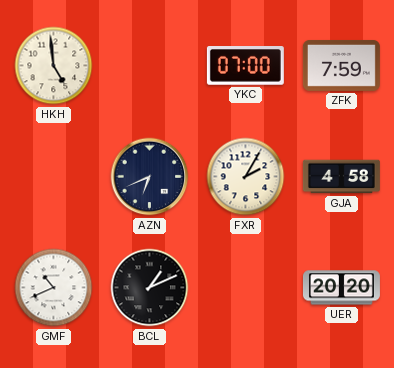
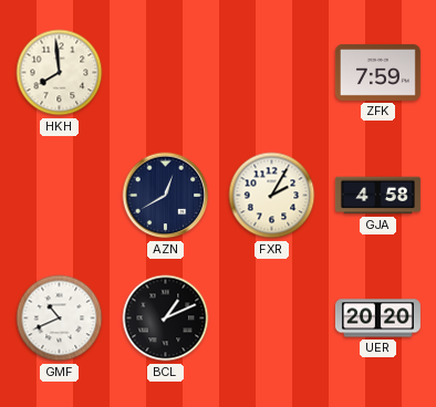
HKH: 4:59 -> 7:59
YKC: 07:00 -> none
AZN: 6:41 -> 12:40
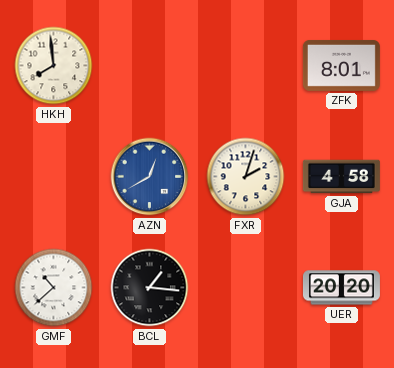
ZFK: 7:59 -> 8:01
AZN dial: navy -> blue
FXR: 2:05 -> 2:03
GMF: 10:41 -> 10:38
BCL: 1:11 -> 1:16
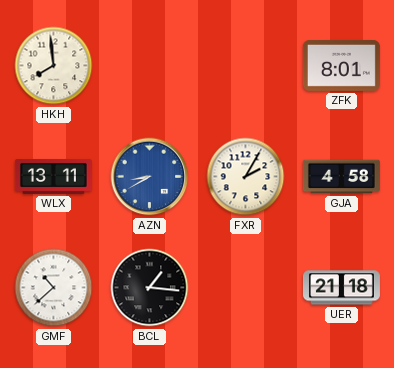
WLX: none -> 13:11
AZN: 12:40 -> 8:40
FXR: 2:03 -> 2:05
UER: 20:20 -> 21:18
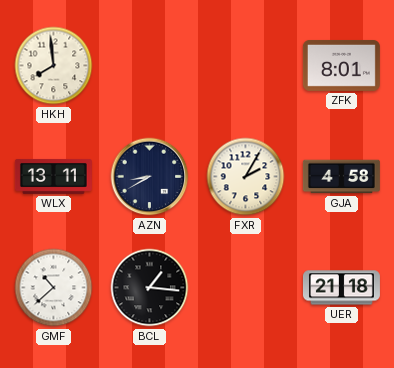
AZN dial: blue -> navy
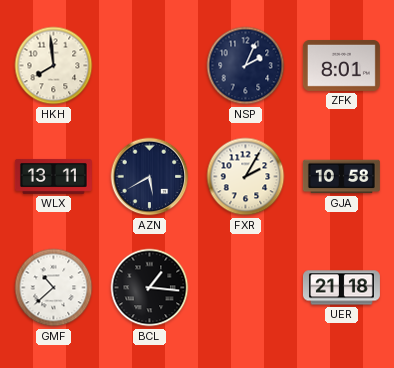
NSP: none -> 2:04
AZN: 8:40 -> 5:40
GJA: 4:58 -> 10:58
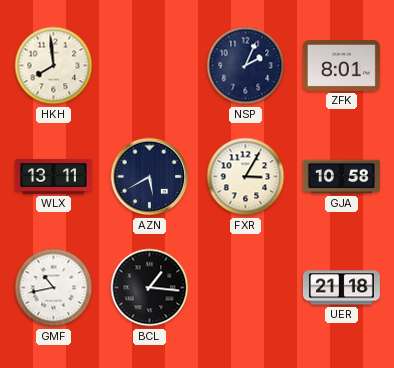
FXR: 2:05 -> 3:05
GMF: 10:38 -> 10:43
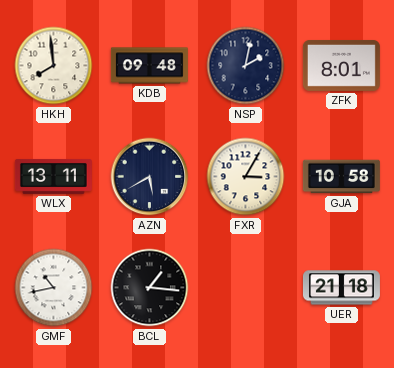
KDB: none -> 09:48
NSP: 2:04 -> 2:02
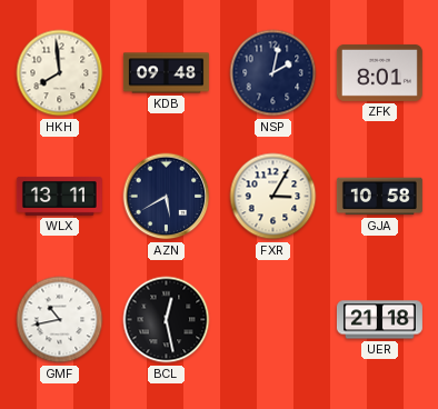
BCL: 1:16 -> 12:28
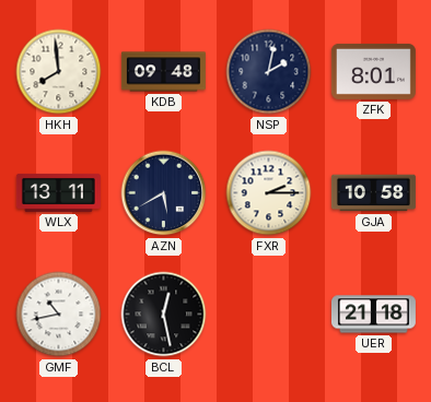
FXR: 3:05 -> 2:15
